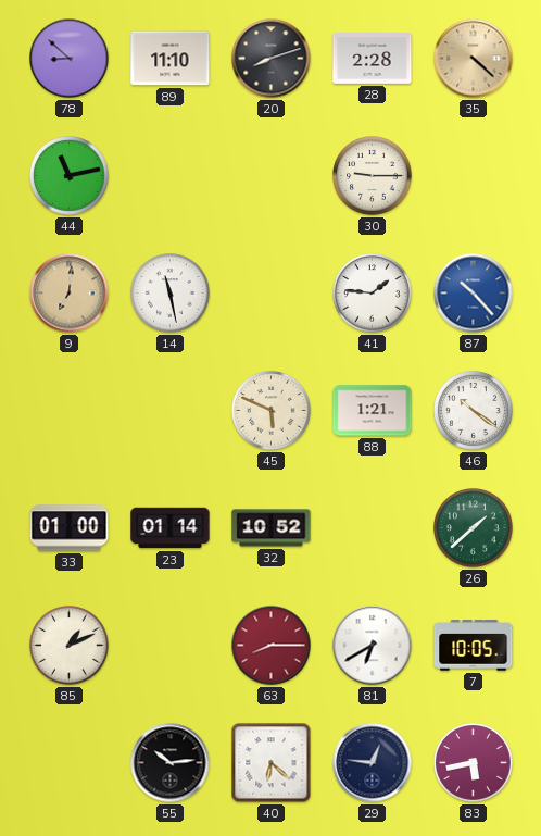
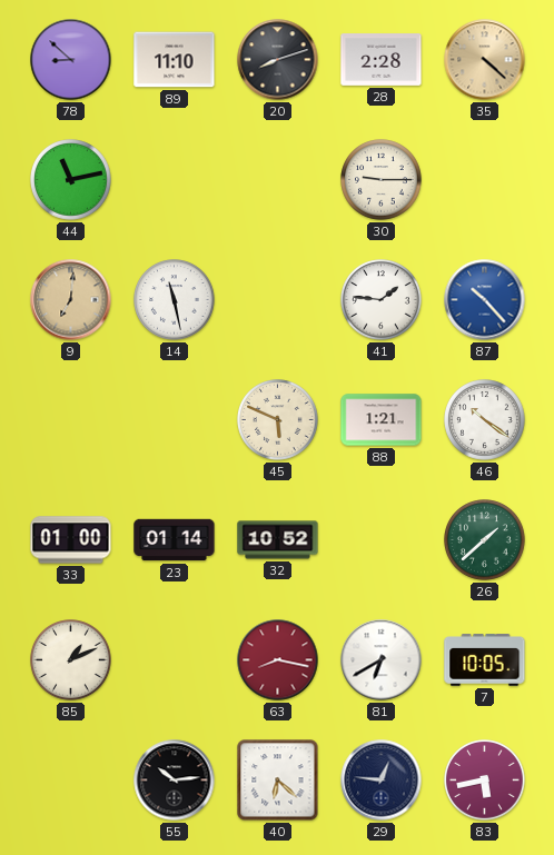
63: 8:15 -> 8:17
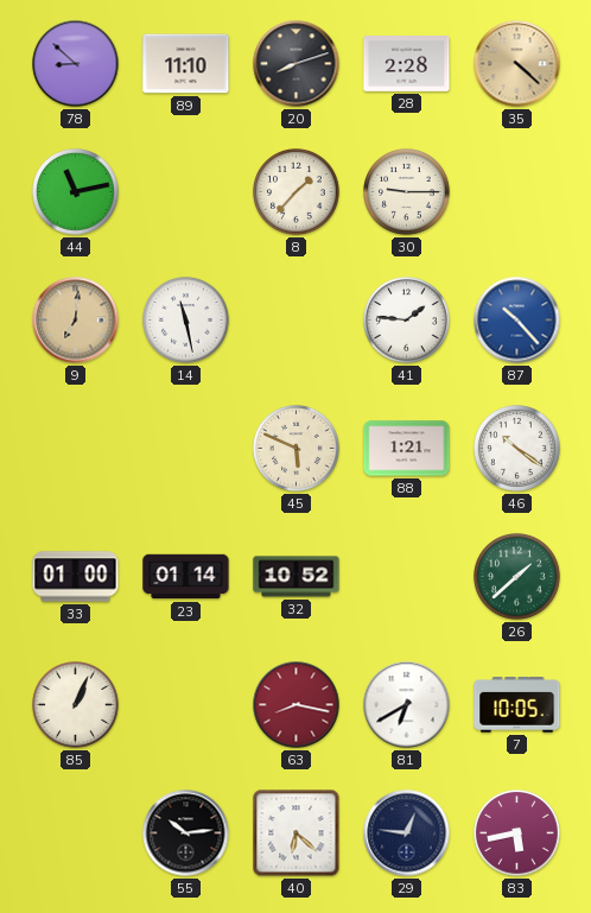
8: none -> 1:37
85: 1:11 -> 1:04
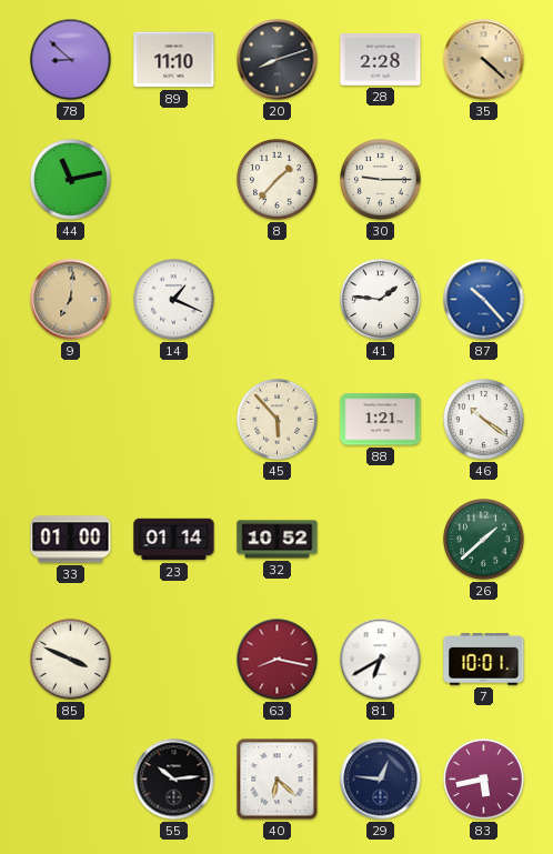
14: 11:28 -> 1:19
45: 5:49 -> 5:53
85: 1:04 -> 3:49
7: 10:05 -> 10:01
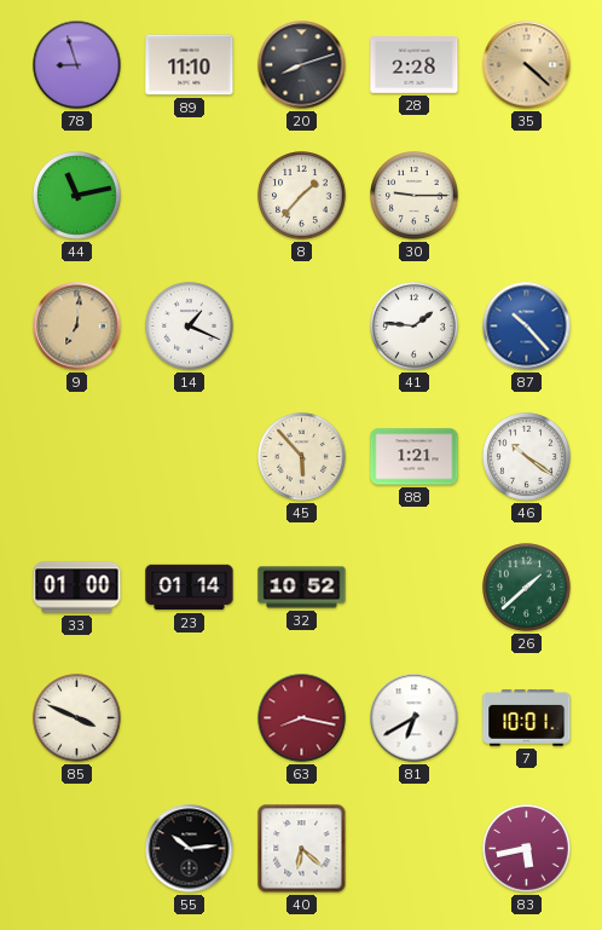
78: 8:52 -> 8:57
29: 12:46 -> none
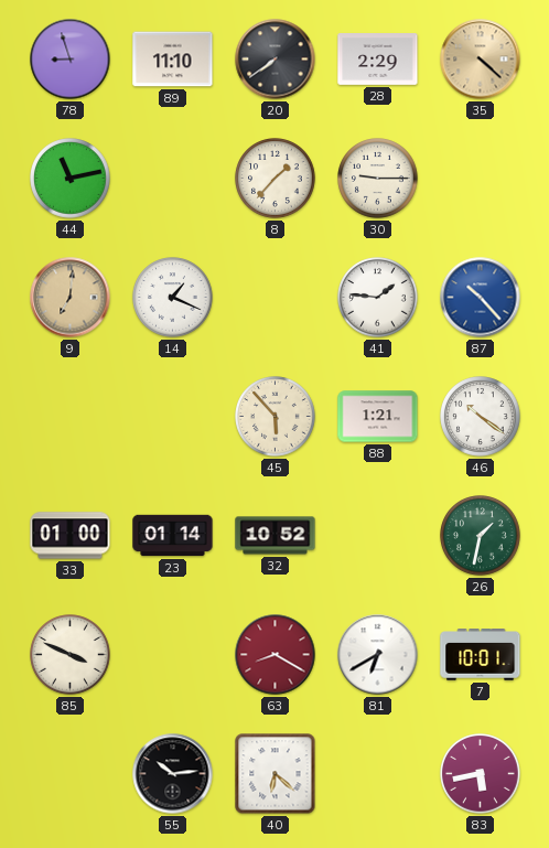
20: 8:12 -> 7:39
28: 2:28 -> 2:29
26: 1:38 -> 1:32
63: 8:17 -> 8:20
